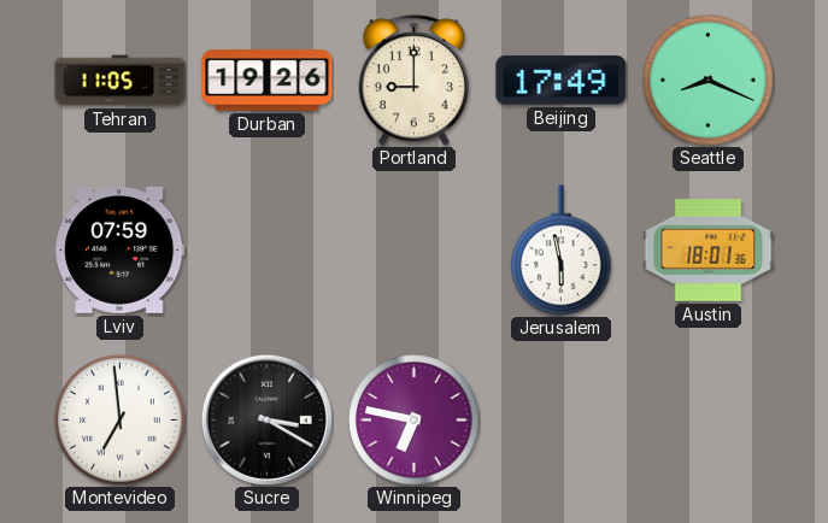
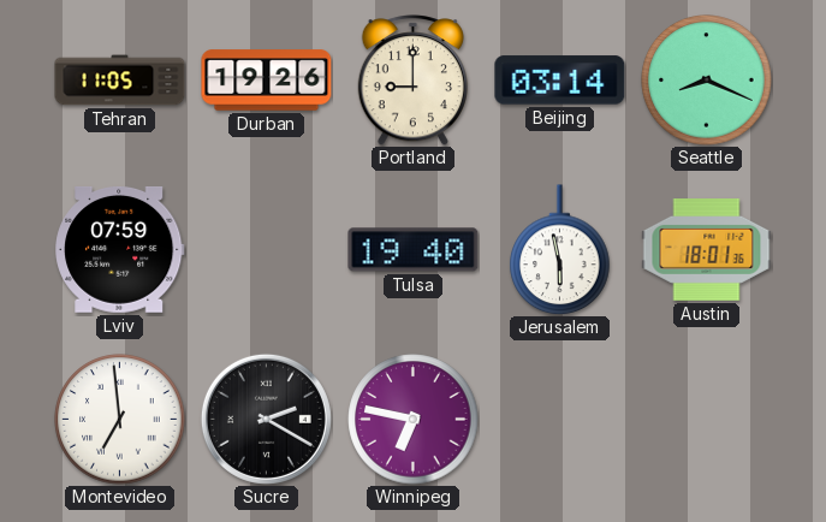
Beijing: 17:49 -> 03:14
Tulsa: none -> 19:40
Sucre: 3:20 -> 2:20
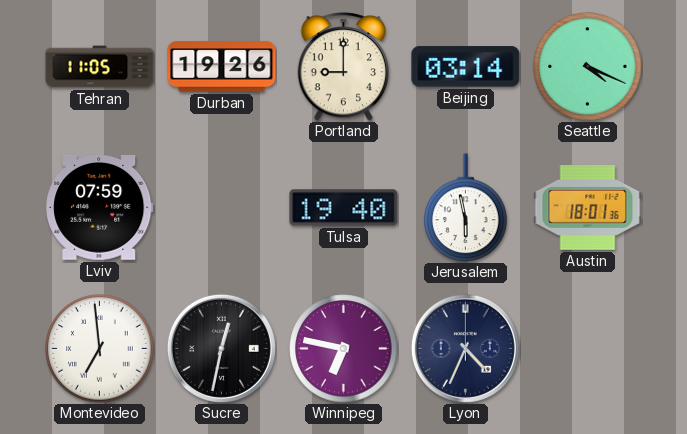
Seattle: 8:19 -> 4:19
Sucre: 2:20 -> 12:32
Lyon: none -> 4:34
